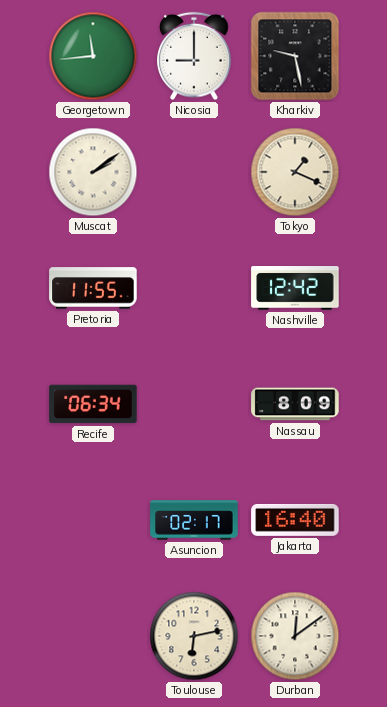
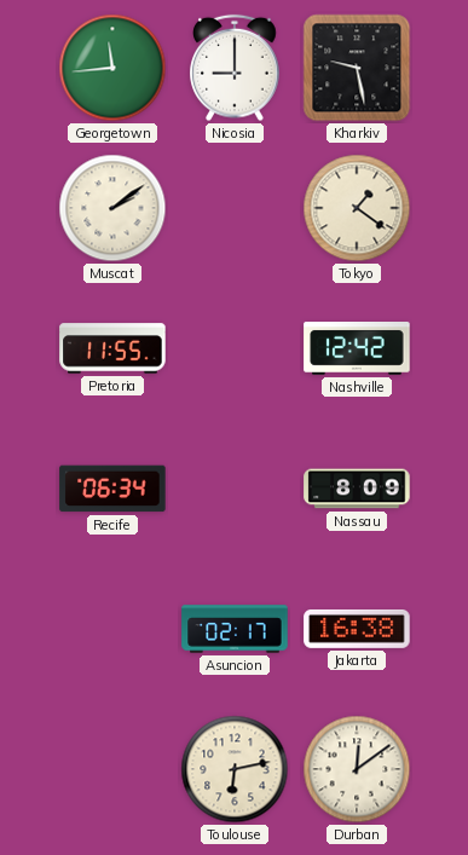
Tokyo: 1:19 -> 1:21
Jakarta: 16:40 -> 16:38
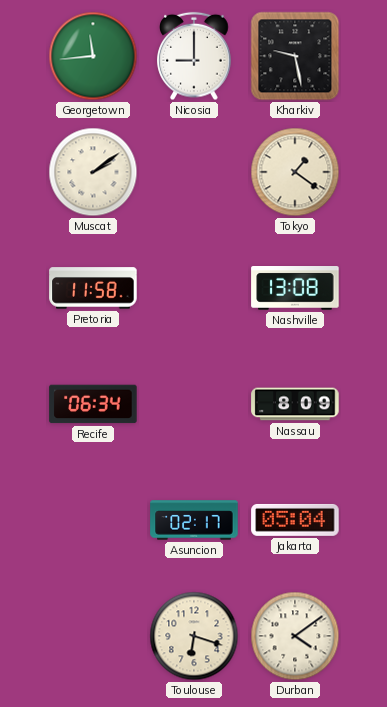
Pretoria: 11:55 -> 11:58
Nashville: 12:42 -> 13:08
Jakarta: 16:38 -> 05:04
Toulouse: 6:13 -> 6:18
Durban: 12:09 -> 4:09
